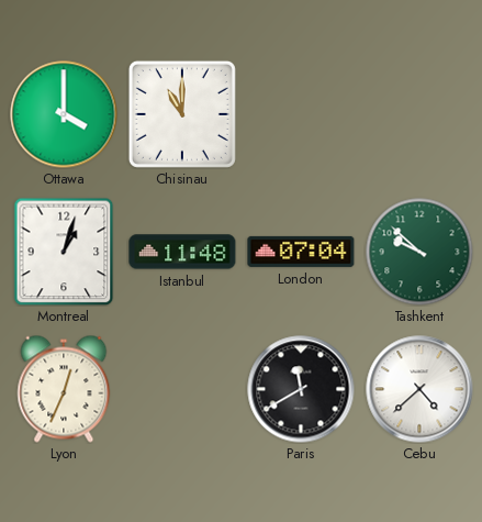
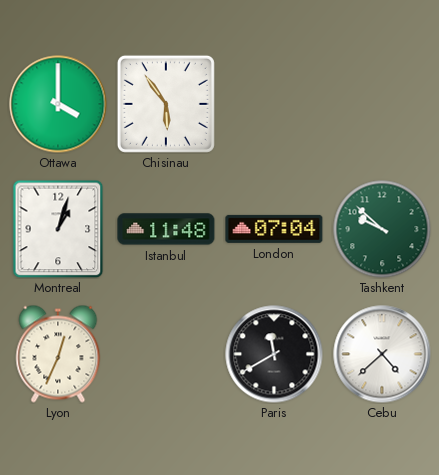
Chisinau: 11:00 -> 5:54
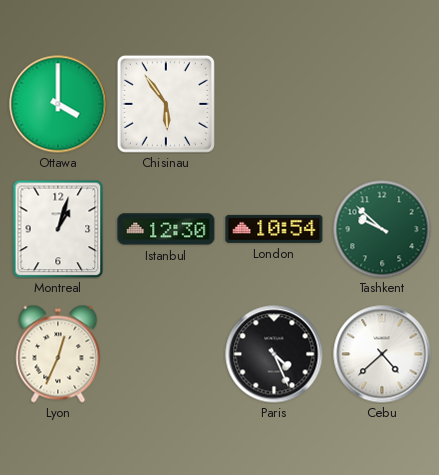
Istanbul: 11:48 -> 12:30
London: 07:04 -> 10:54
Paris: 11:40 -> 4:26
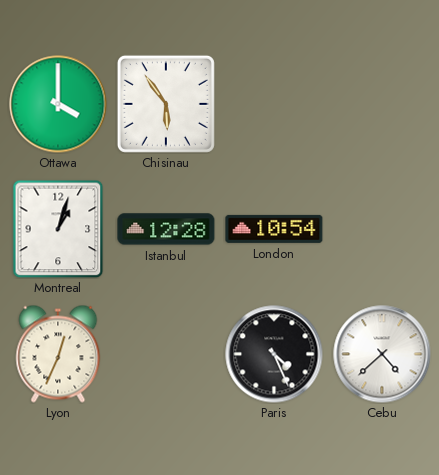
Istanbul: 12:30 -> 12:28
Tashkent: 9:52 -> none
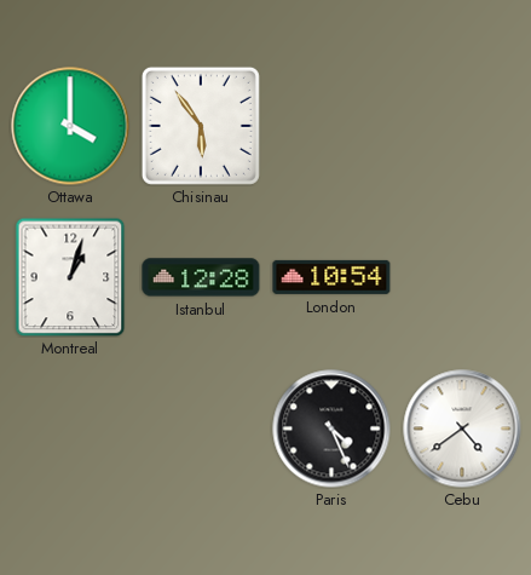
Lyon: 12:34 -> none
Cebu: 4:38 -> 4:39
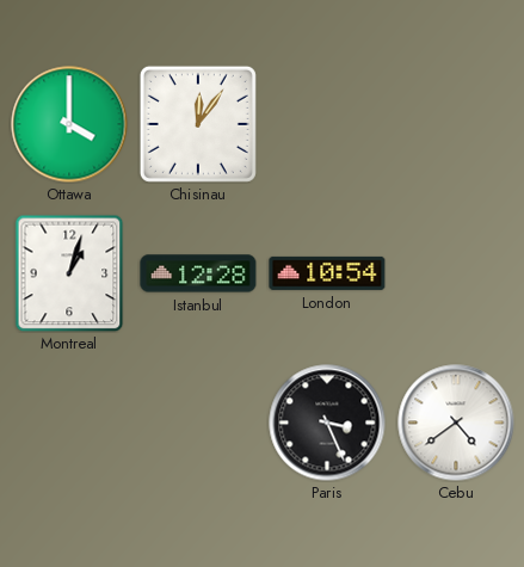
Chisinau: 5:54 -> 12:06
Paris: 4:26 -> 3:26
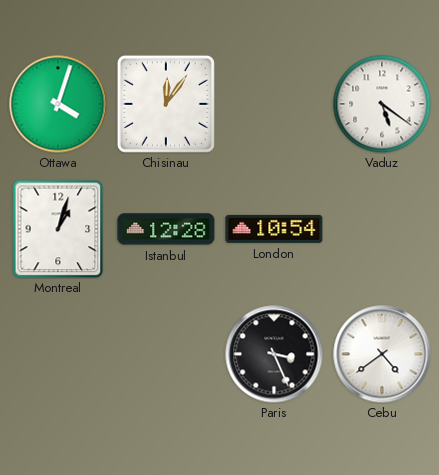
Ottawa: 4:00 -> 4:03
Vaduz: none -> 5:21
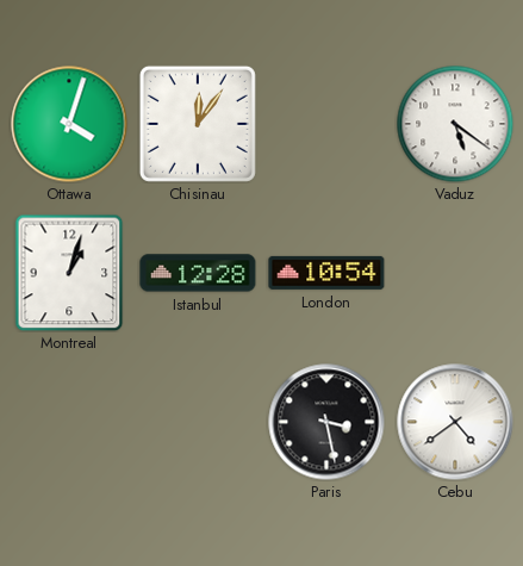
Paris: 3:26 -> 3:28
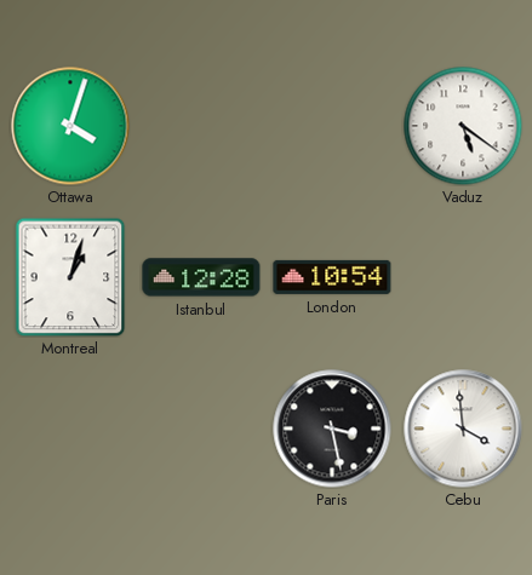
Chisinau: 12:06 -> none
Cebu: 4:39 -> 3:59
